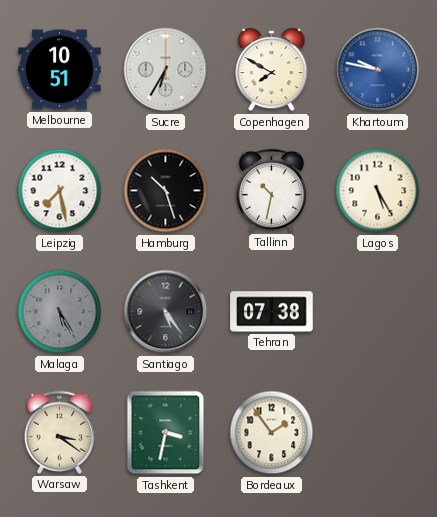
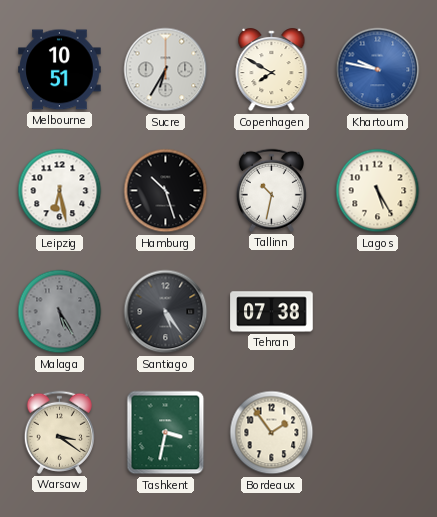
Leipzig: 7:28 -> 6:28
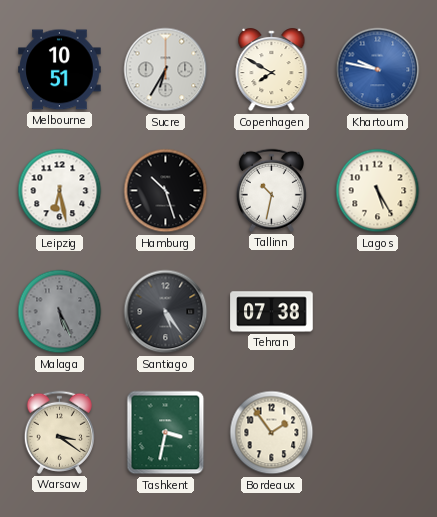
Malaga: 5:25 -> 5:26
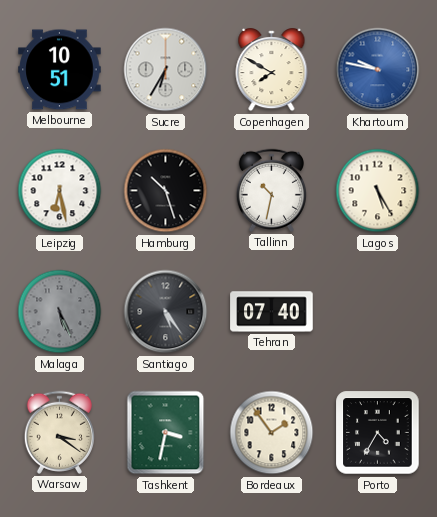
Tehran: 07:38 -> 07:40
Porto: none -> 4:35
